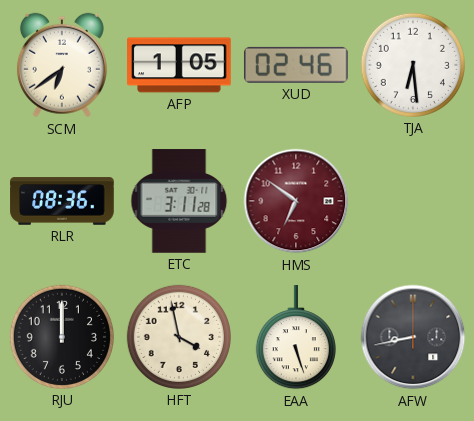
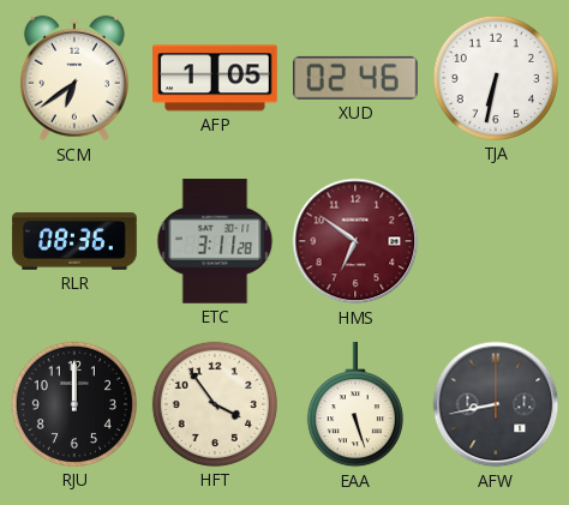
TJA: 6:29 -> 6:32
HFT: 3:58 -> 3:54
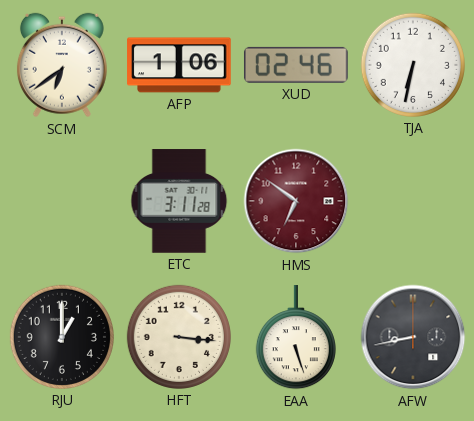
AFP: 1:05 -> 1:06
RLR: 08:36 -> none
RJU: 12:00 -> 1:00
HFT: 3:54 -> 3:16
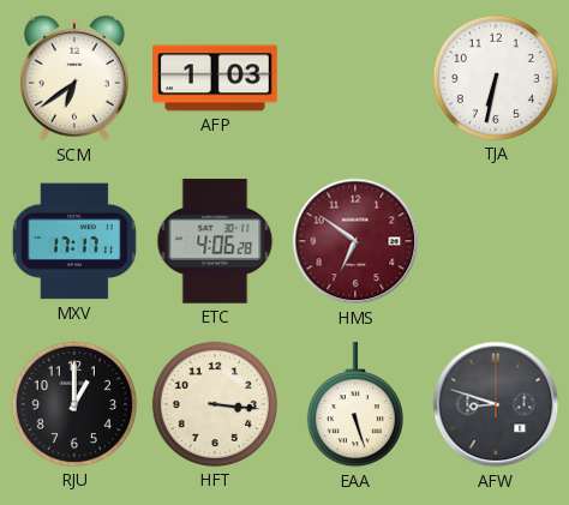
AFP: 1:06 -> 1:03
XUD: 02:46 -> none
MXV: none -> 17:17
ETC: 3:11 -> 4:06
AFW: 8:43 -> 8:48
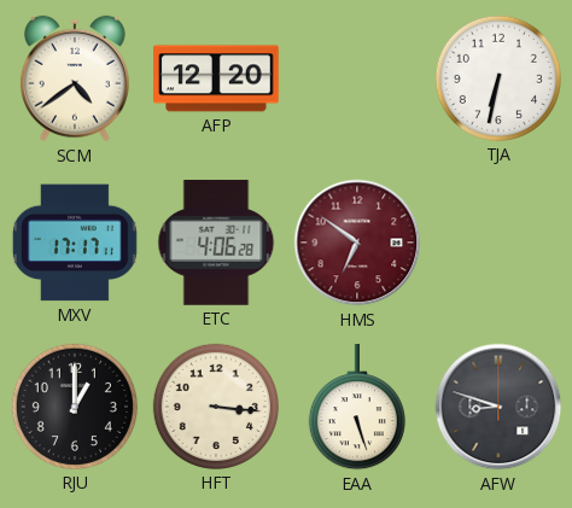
SCM: 6:39 -> 4:39
AFP: 1:03 -> 12:20
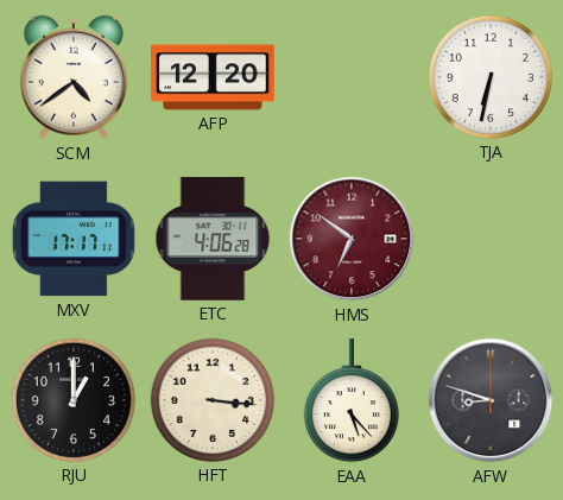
EAA: 5:27 -> 5:23
